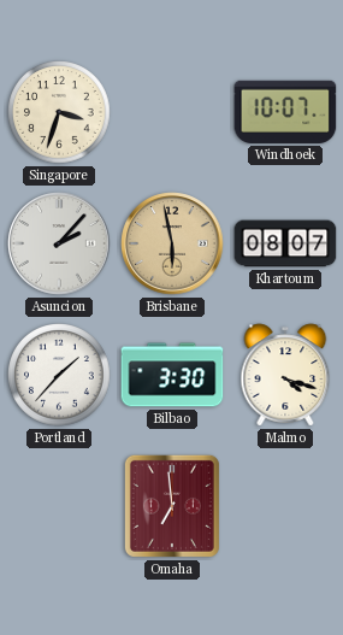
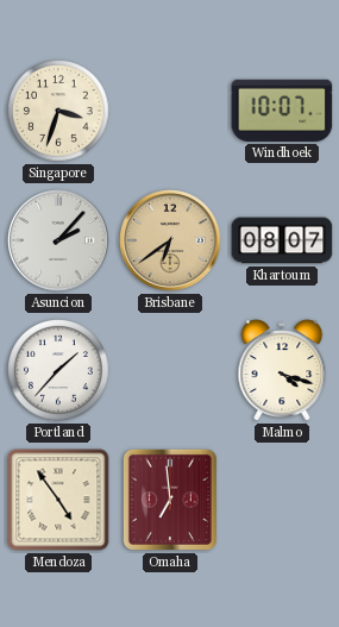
Brisbane: 5:58 -> 6:39
Bilbao: 3:30 -> none
Mendoza: none -> 4:54
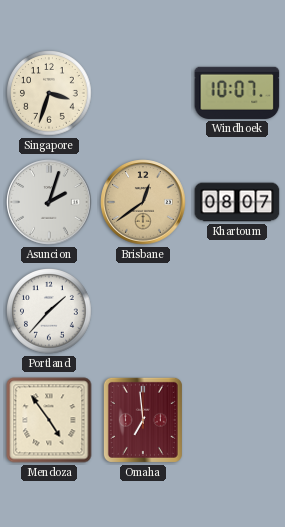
Asuncion: 2:07 -> 2:03
Brisbane: 6:39 -> 12:39
Malmo: 4:18 -> none
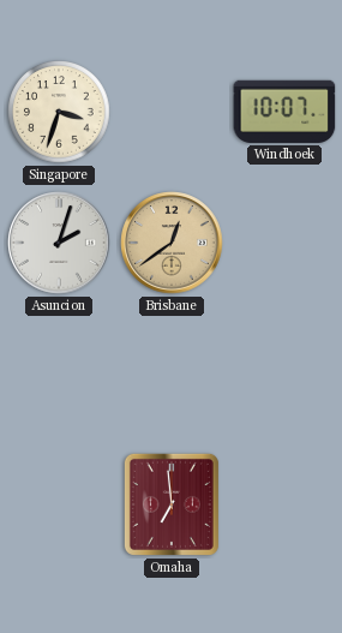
Khartoum: 08:07 -> none
Portland: 1:37 -> none
Mendoza: 4:54 -> none
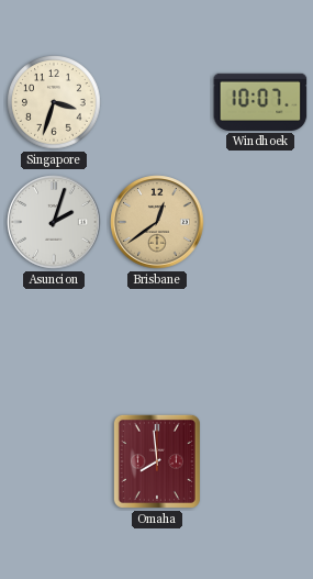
Omaha: 6:59 -> 7:59
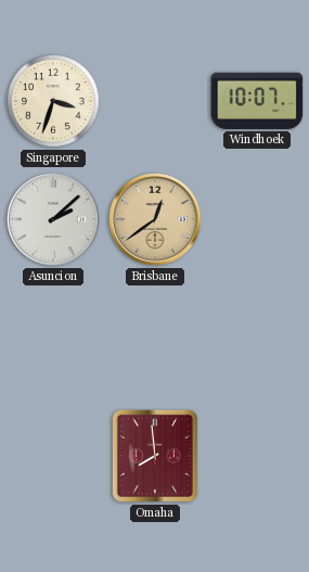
Asuncion: 2:03 -> 2:08
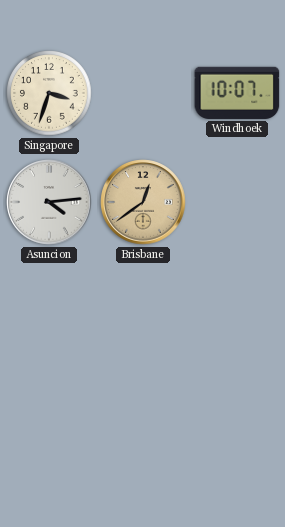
Asuncion: 2:08 -> 4:14
Omaha: 7:59 -> none
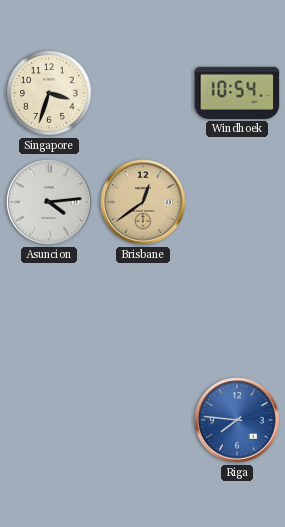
Windhoek: 10:07 -> 10:54
Riga: none -> 7:46
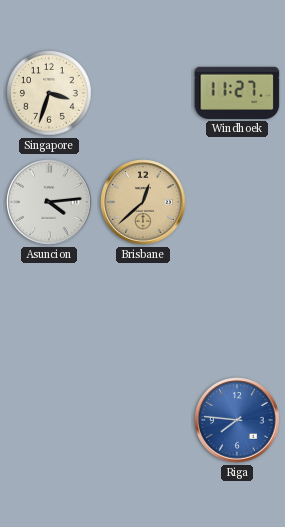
Windhoek: 10:54 -> 11:27
Brisbane: 12:39 -> 12:38
